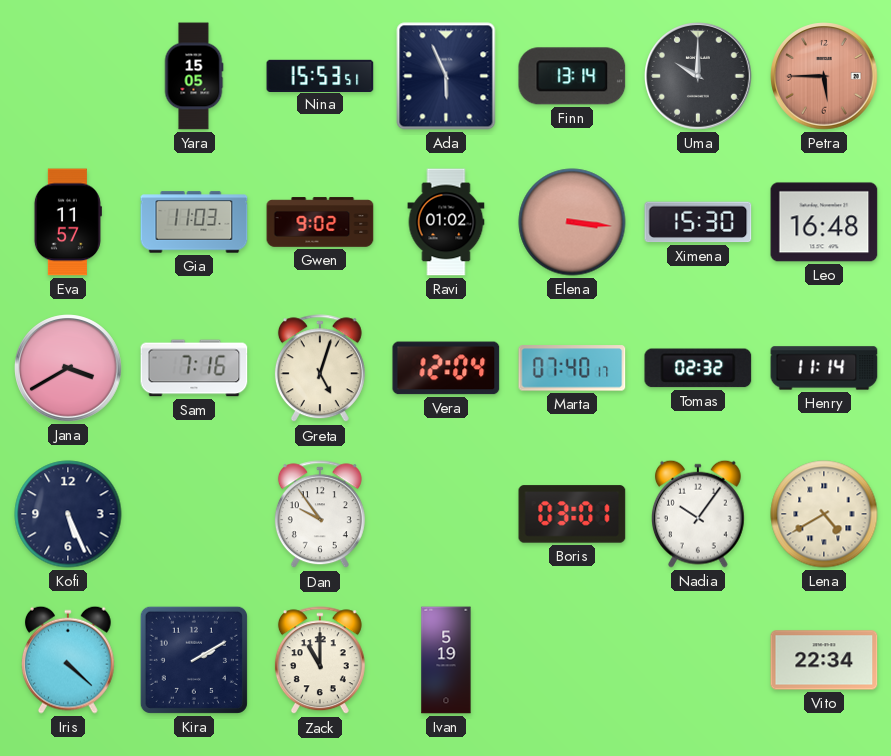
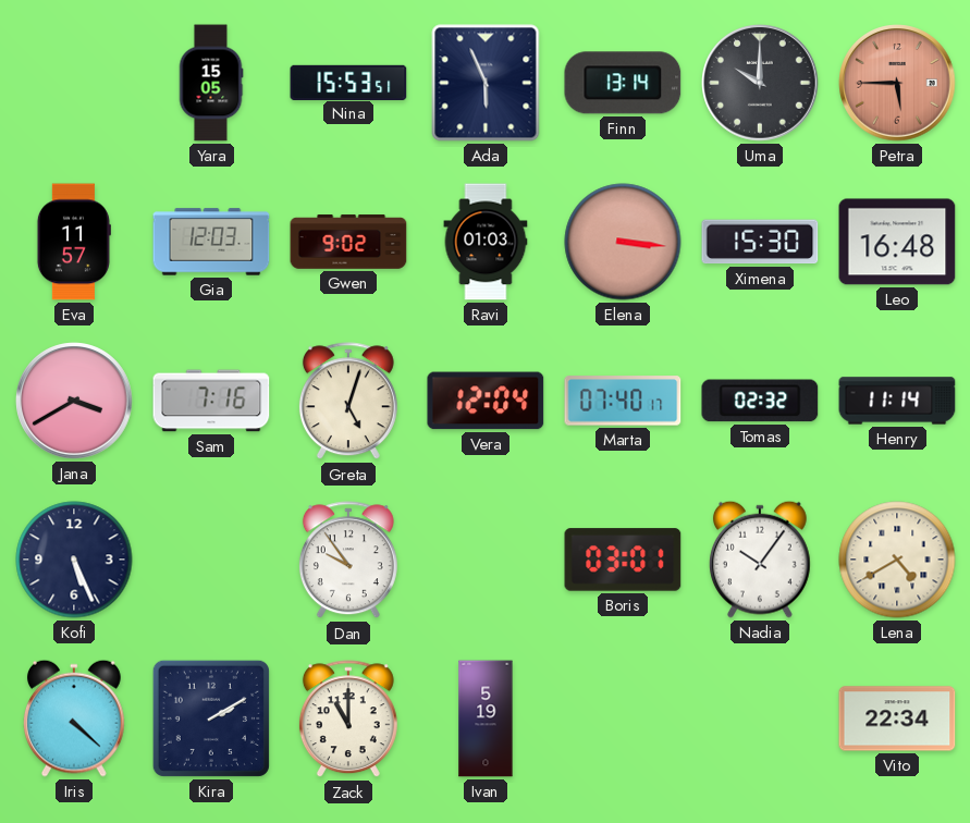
Gia: 11:03 -> 12:03
Ravi: 01:02 -> 01:03
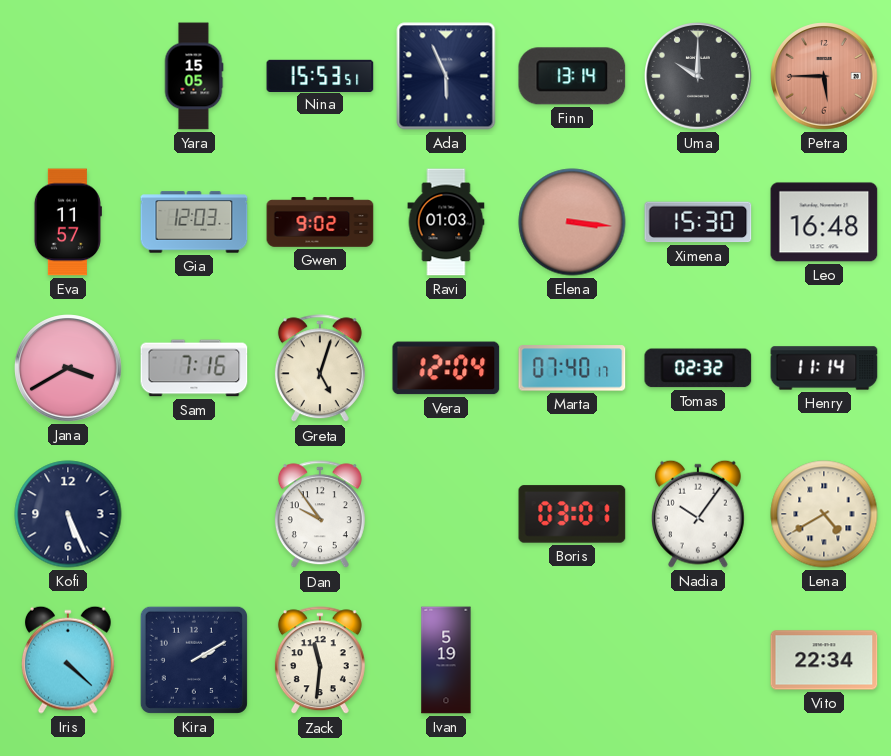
Zack: 11:00 -> 11:31
